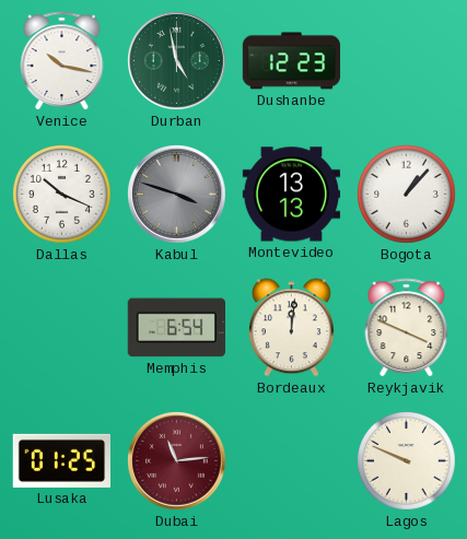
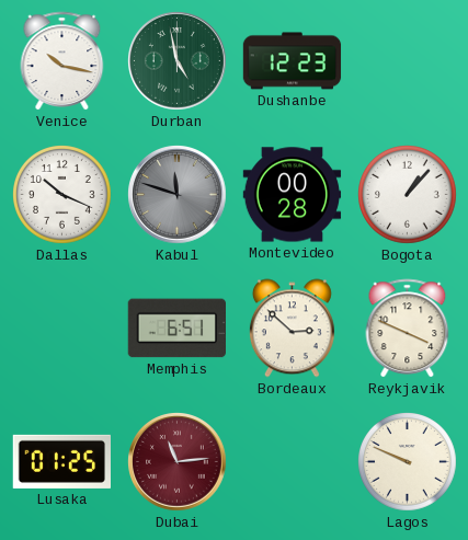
Kabul: 3:48 -> 11:48
Montevideo: 13:13 -> 00:28
Memphis: 6:54 -> 6:51
Bordeaux: 12:01 -> 2:52
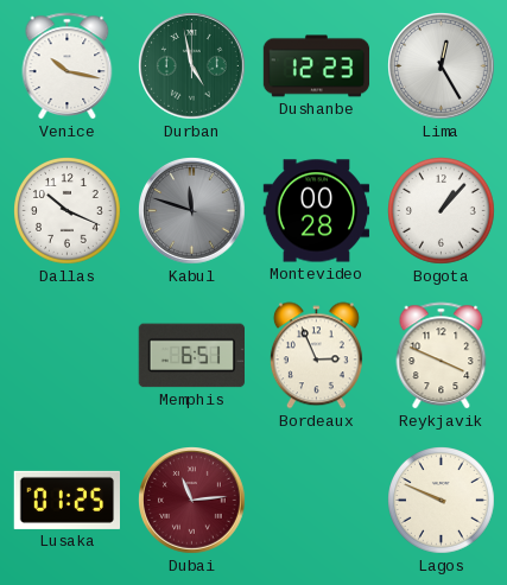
Lima: none -> 12:25
Bordeaux: 2:52 -> 2:56
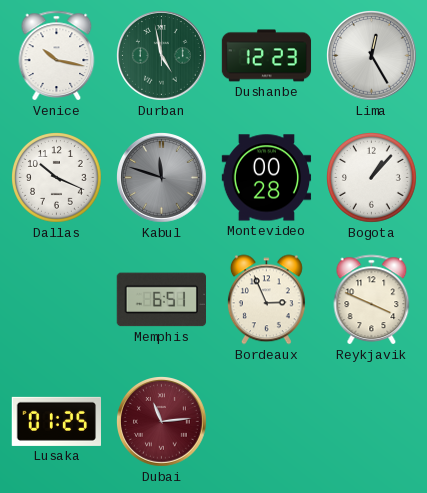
Lagos: 9:49 -> none
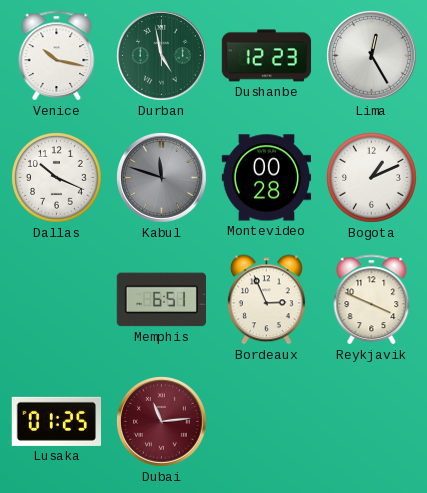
Bogota: 1:07 -> 1:11
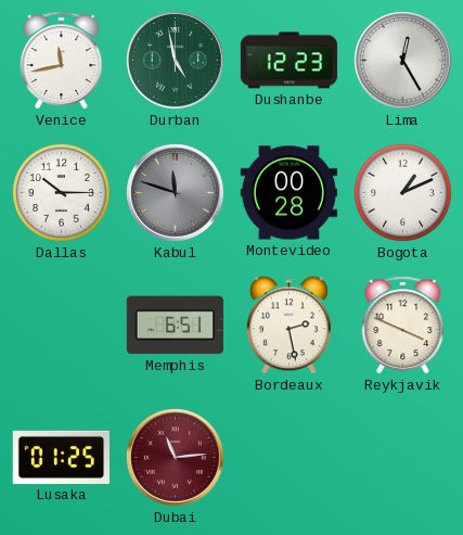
Venice: 10:17 -> 11:43
Dallas: 10:19 -> 10:15
Bordeaux: 2:56 -> 2:28
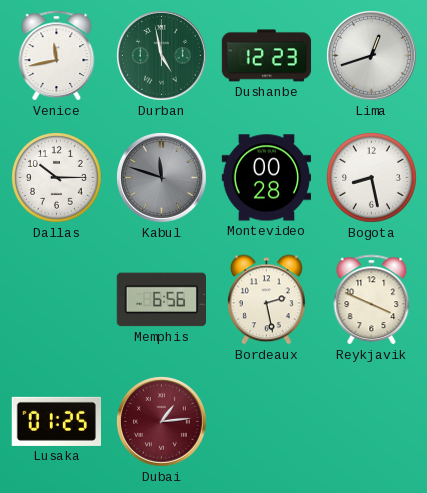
Lima: 12:25 -> 12:42
Bogota: 1:11 -> 8:28
Memphis: 6:51 -> 6:56
Dubai: 11:14 -> 1:14
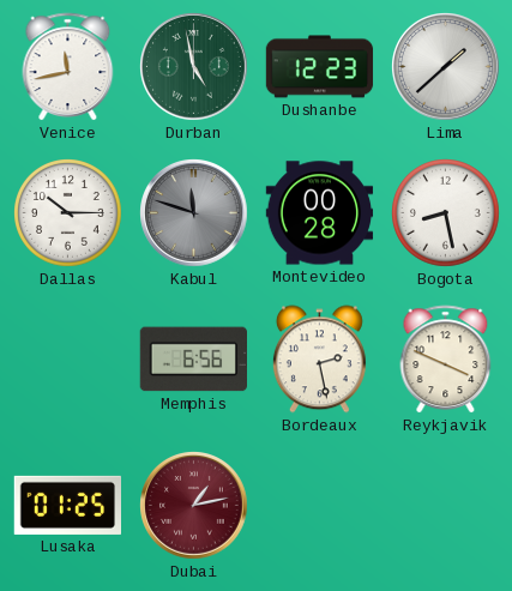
Lima: 12:42 -> 1:38
Dubai: 1:14 -> 1:13
